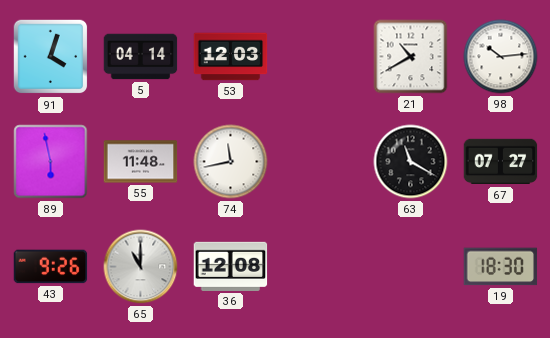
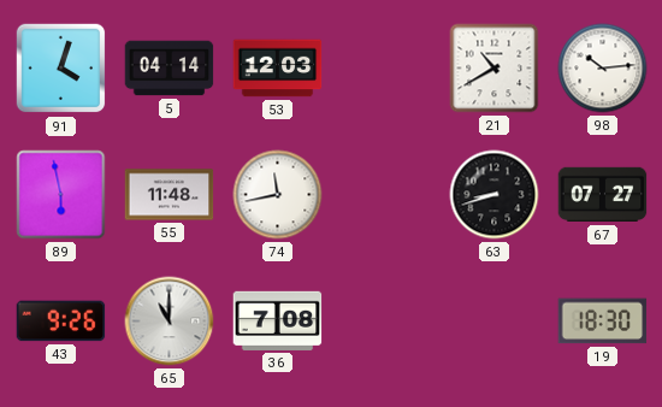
63: 11:20 -> 8:42
36: 12:08 -> 7:08
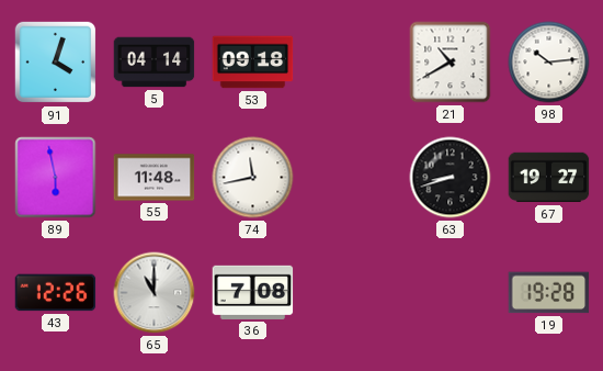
53: 12:03 -> 09:18
67: 07:27 -> 19:27
43: 9:26 -> 12:26
19: 18:30 -> 19:28
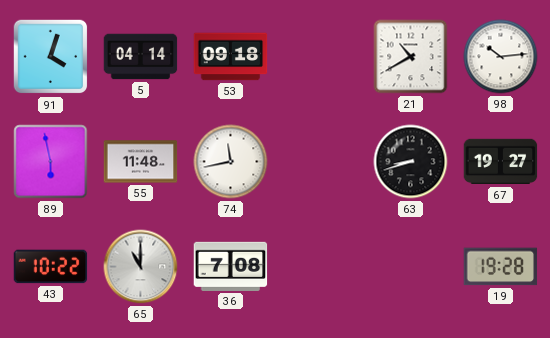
43: 12:26 -> 10:22
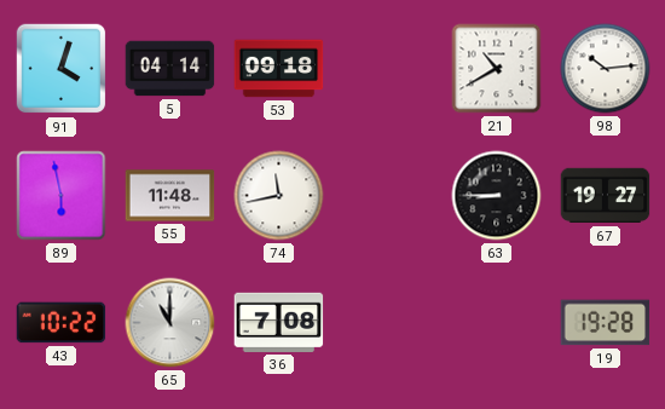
63: 8:42 -> 8:45
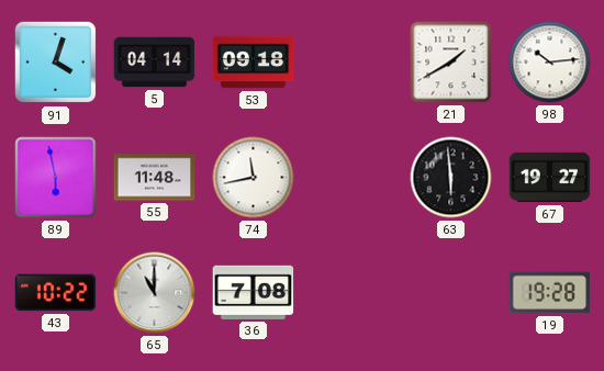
21: 10:40 -> 1:40
63: 8:45 -> 5:59
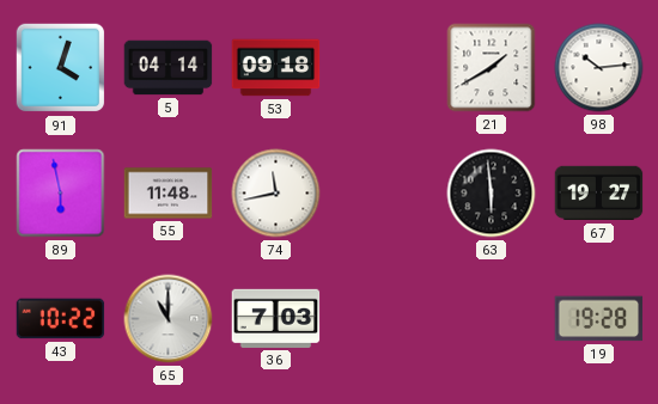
36: 7:08 -> 7:03
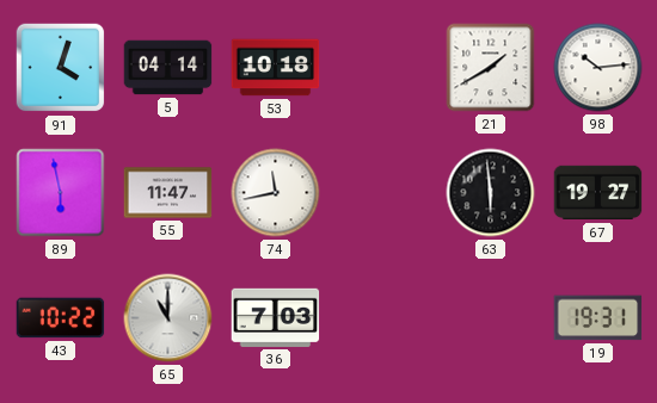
53: 09:18 -> 10:18
55: 11:48 -> 11:47
19: 19:28 -> 19:31
